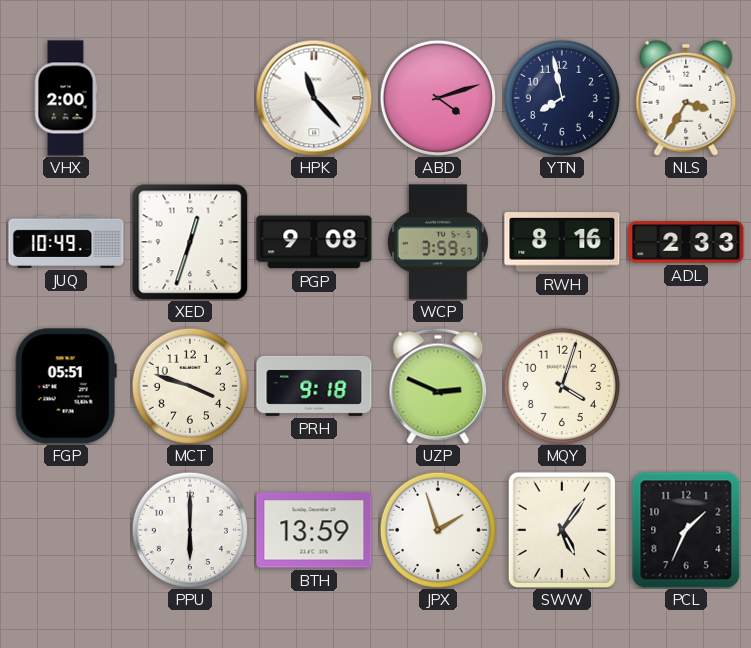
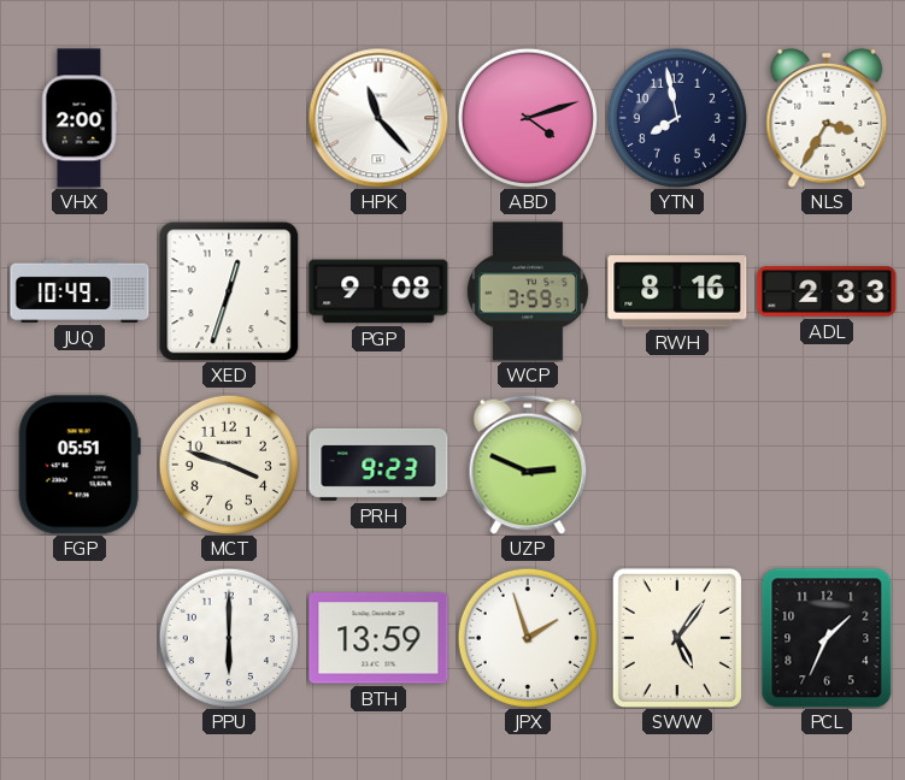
PRH: 9:18 -> 9:23
MQY: 4:03 -> none
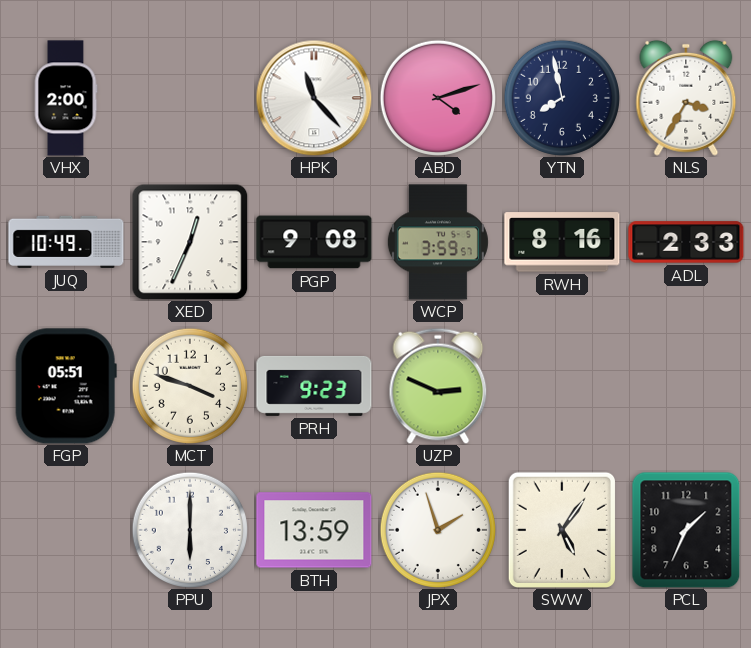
XED: 12:33 -> 12:34
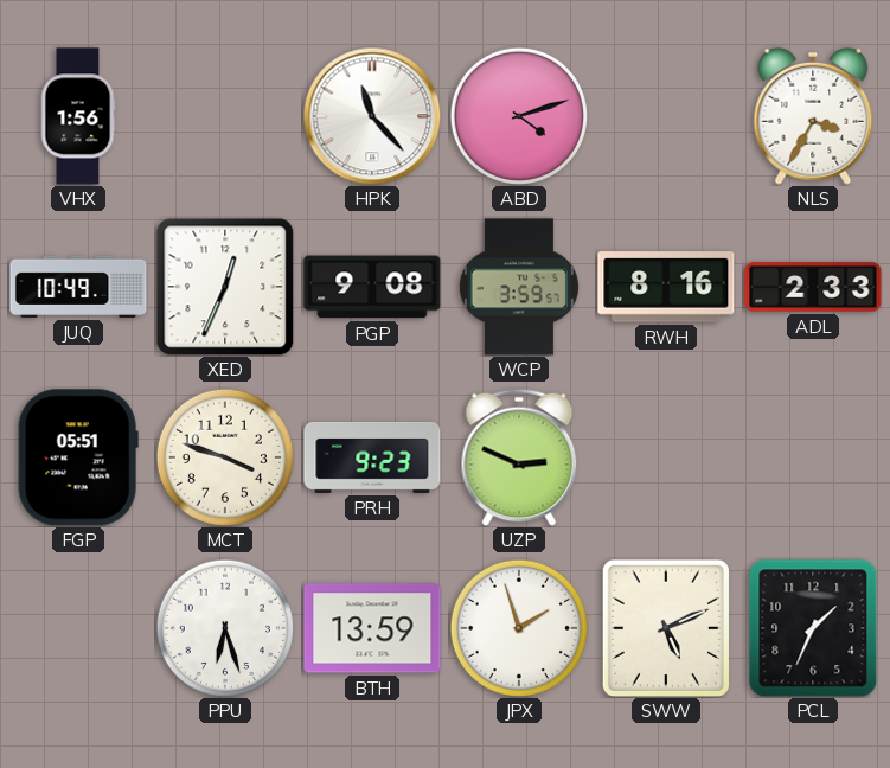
VHX: 2:00 -> 1:56
YTN: 7:58 -> none
PPU: 6:00 -> 6:27
SWW: 5:06 -> 5:11
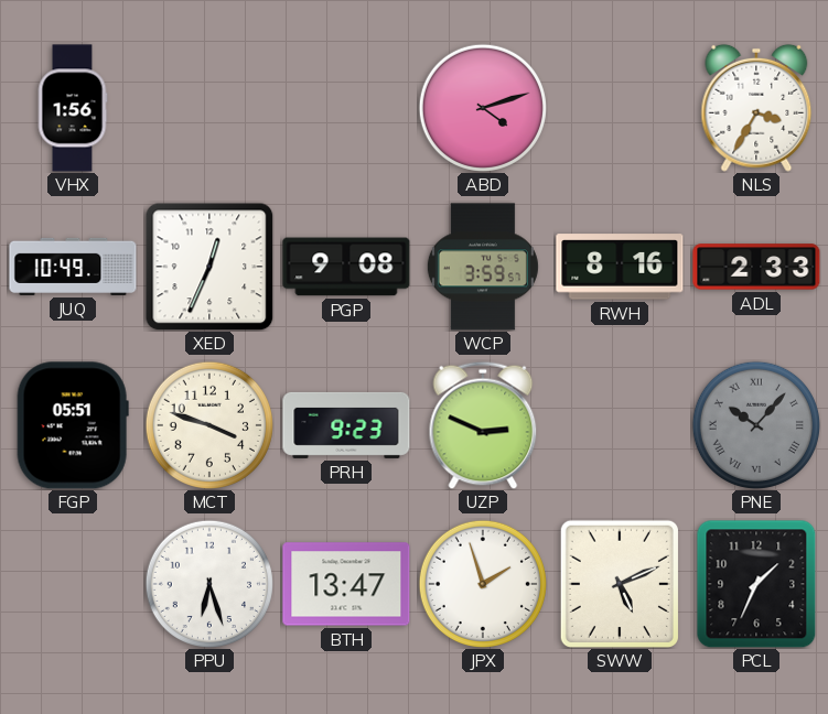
HPK: 11:23 -> none
PNE: none -> 10:07
BTH: 13:59 -> 13:47
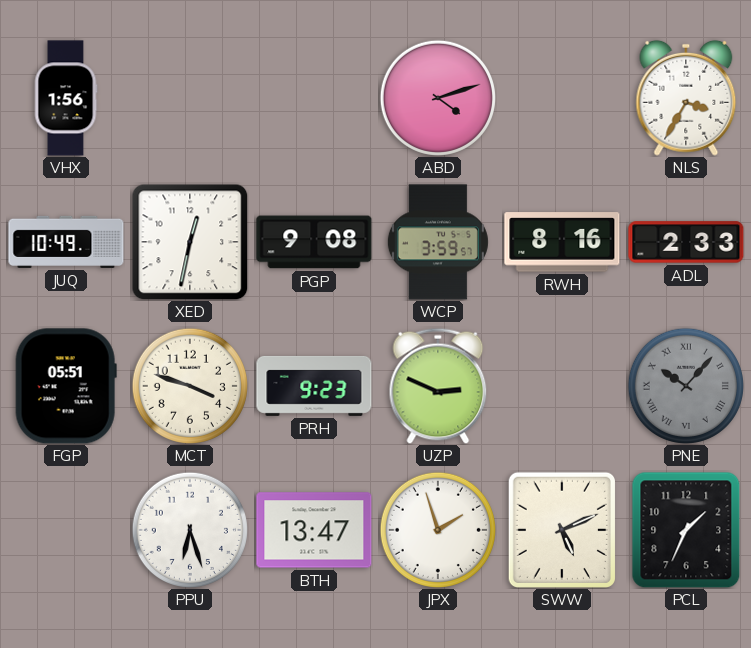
XED: 12:34 -> 12:32
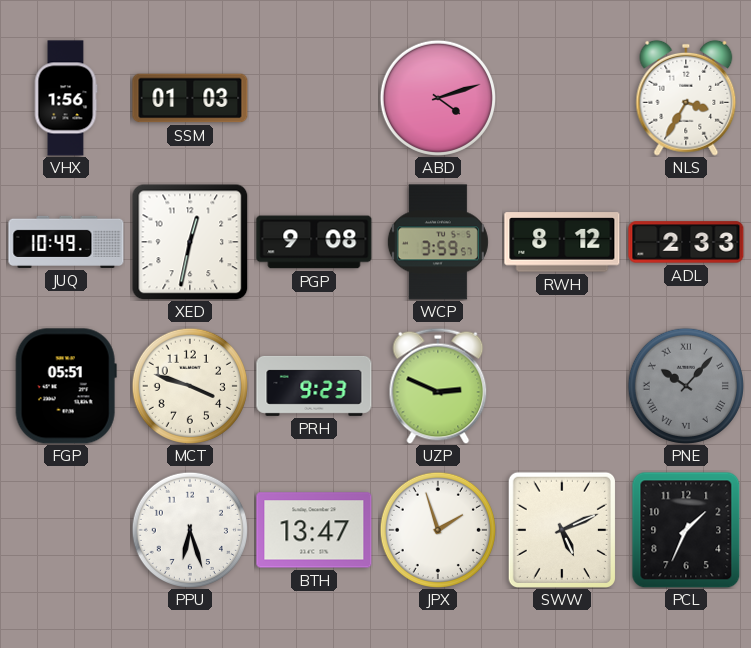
SSM: none -> 01:03
RWH: 8:16 -> 8:12
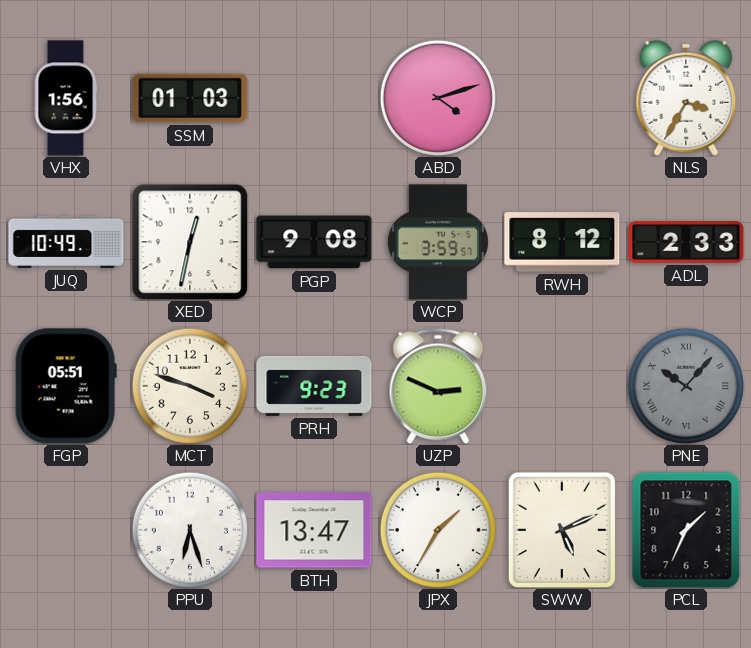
JPX: 1:57 -> 1:35
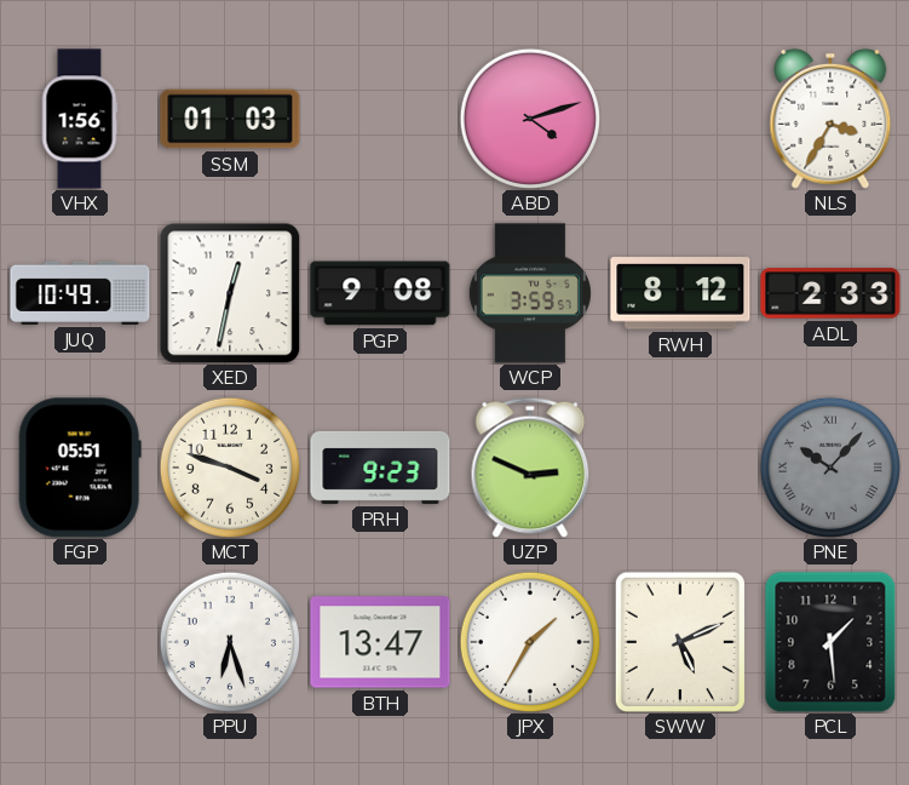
PCL: 1:34 -> 1:29
